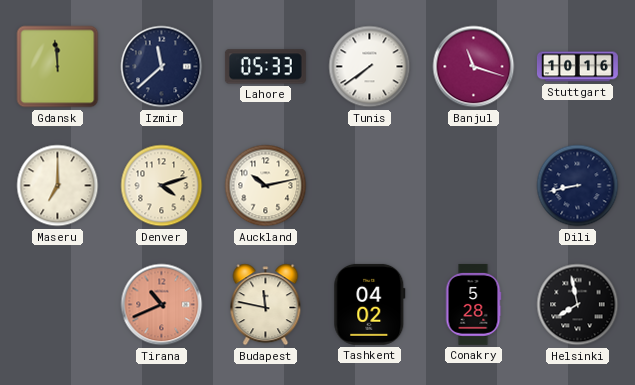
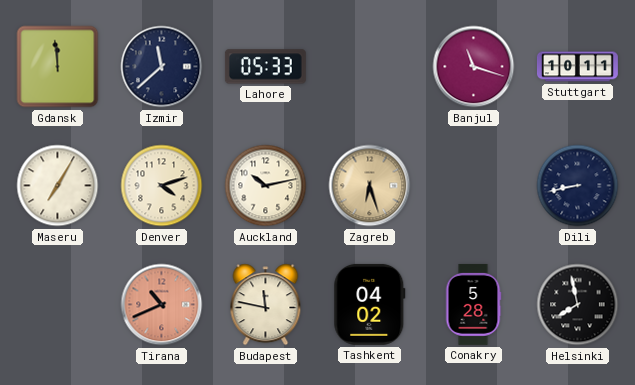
Tunis: 7:39 -> none
Stuttgart: 10:16 -> 10:11
Maseru: 7:00 -> 7:05
Zagreb: none -> 6:27
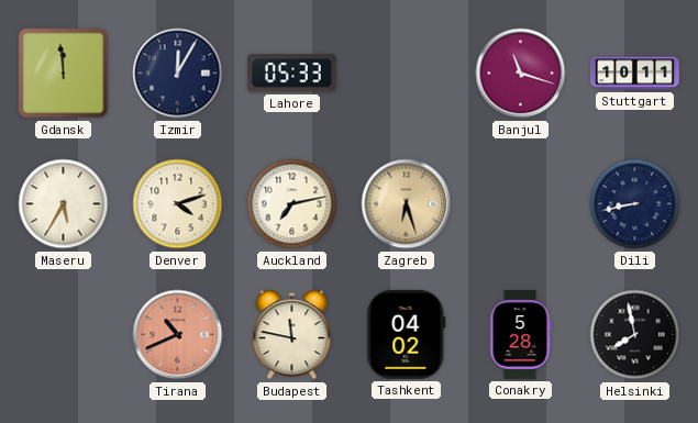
Izmir: 11:38 -> 12:05
Maseru: 7:05 -> 5:35
Auckland: 10:13 -> 7:13
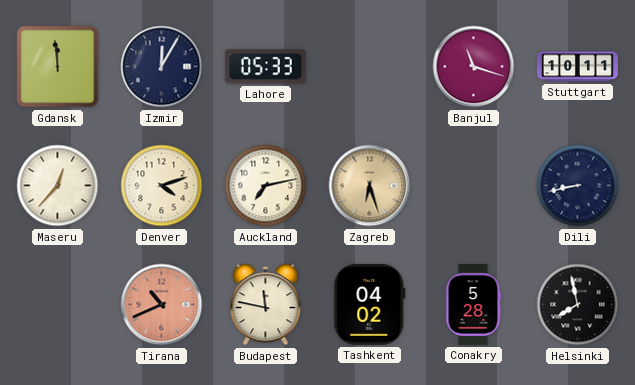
Maseru: 5:35 -> 12:37
